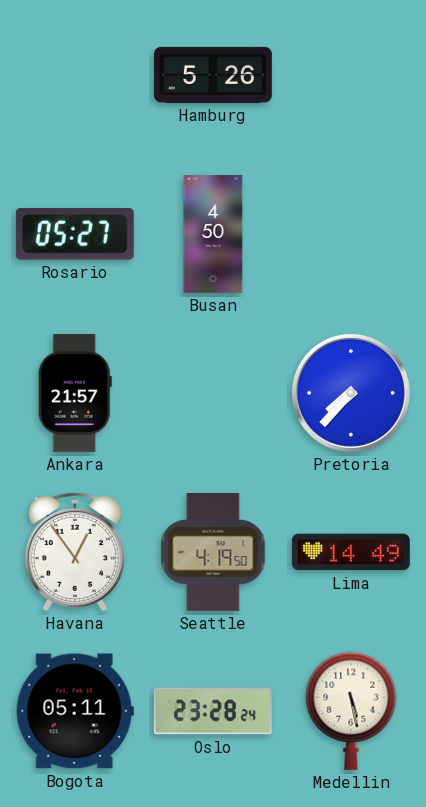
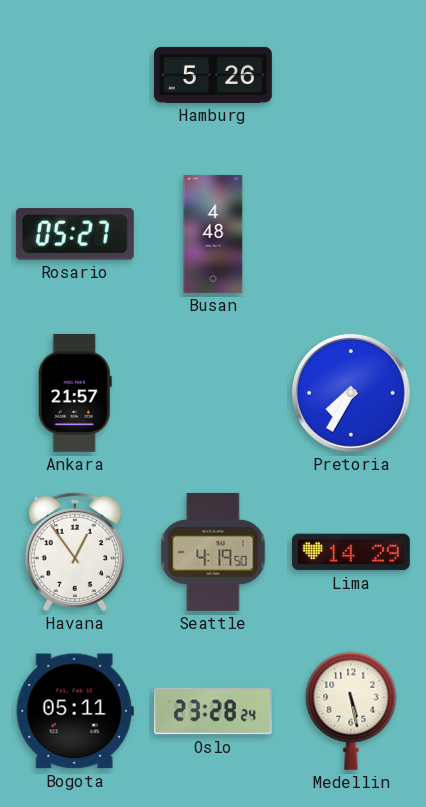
Busan: 4:50 -> 4:48
Pretoria: 7:37 -> 7:35
Lima: 14:49 -> 14:29
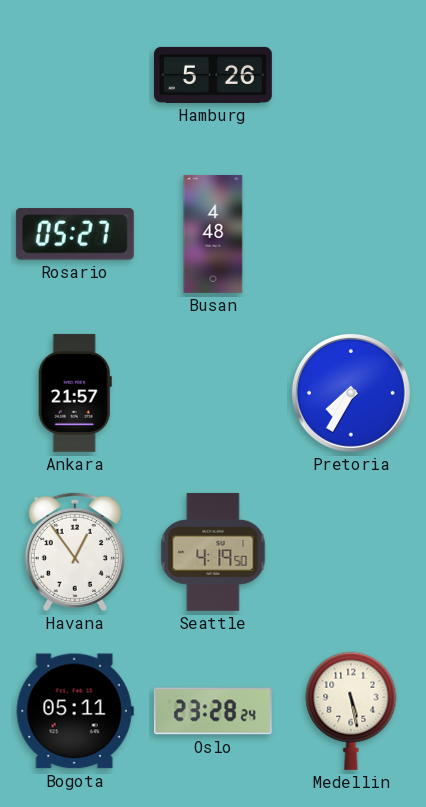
Lima: 14:29 -> none
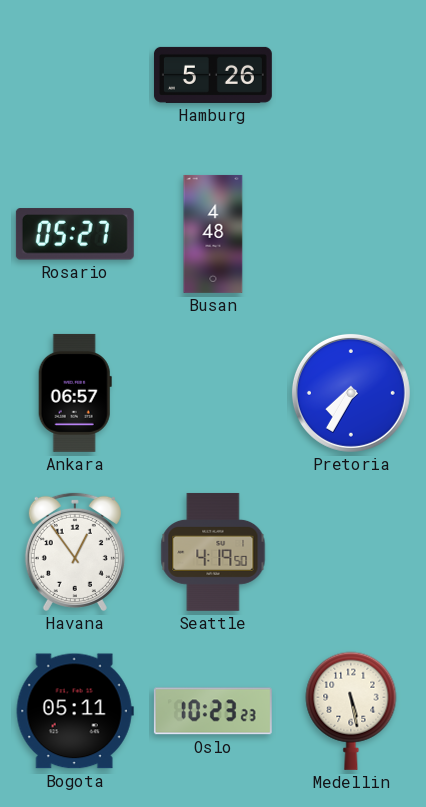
Ankara: 21:57 -> 06:57
Oslo: 23:28 -> 10:23
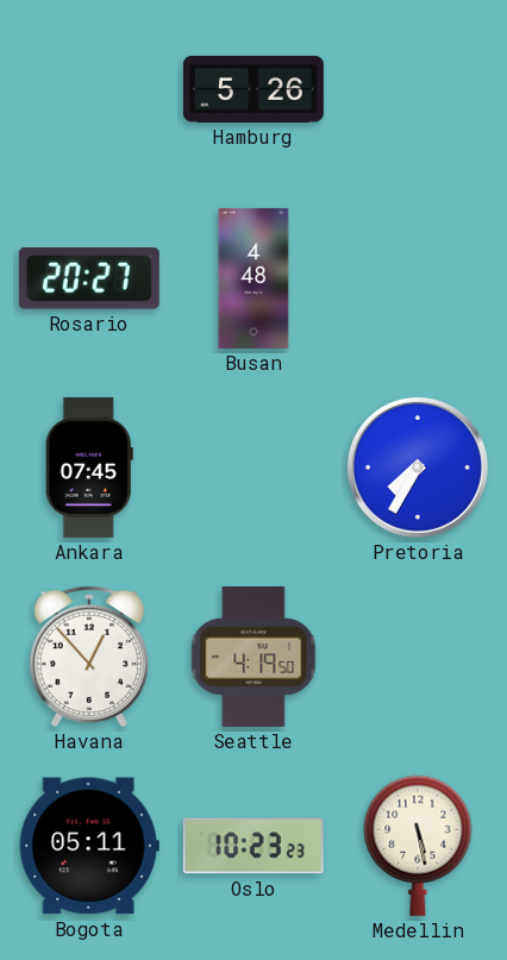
Rosario: 05:27 -> 20:27
Ankara: 06:57 -> 07:45
Havana: 12:54 -> 12:53
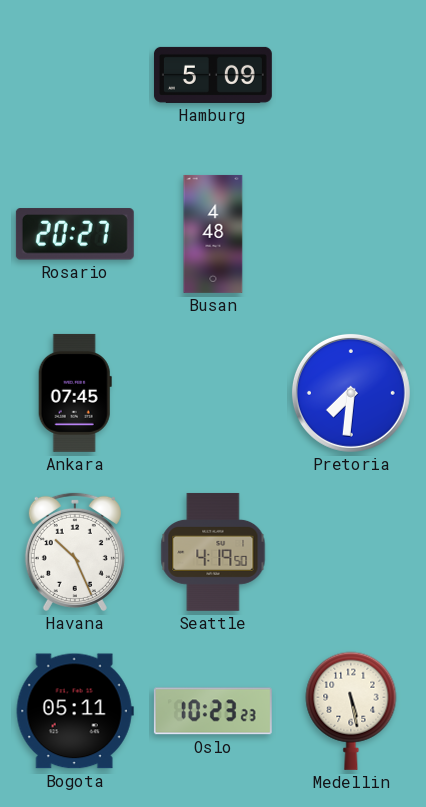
Hamburg: 5:26 -> 5:09
Pretoria: 7:35 -> 7:31
Havana: 12:53 -> 10:26
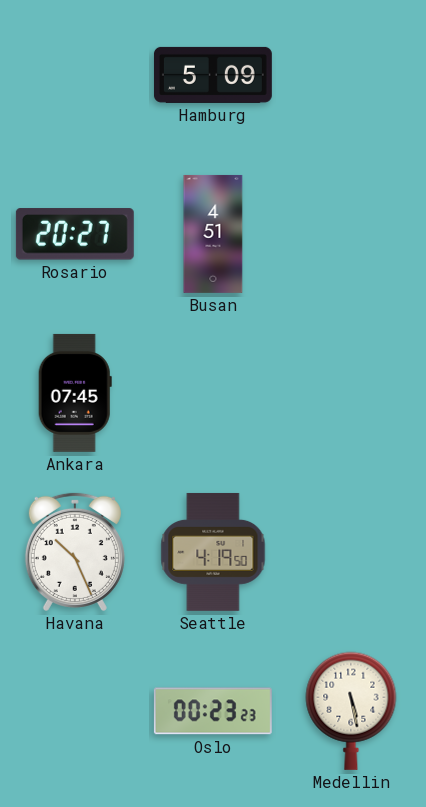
Busan: 4:48 -> 4:51
Pretoria: 7:31 -> none
Bogota: 05:11 -> none
Oslo: 10:23 -> 00:23
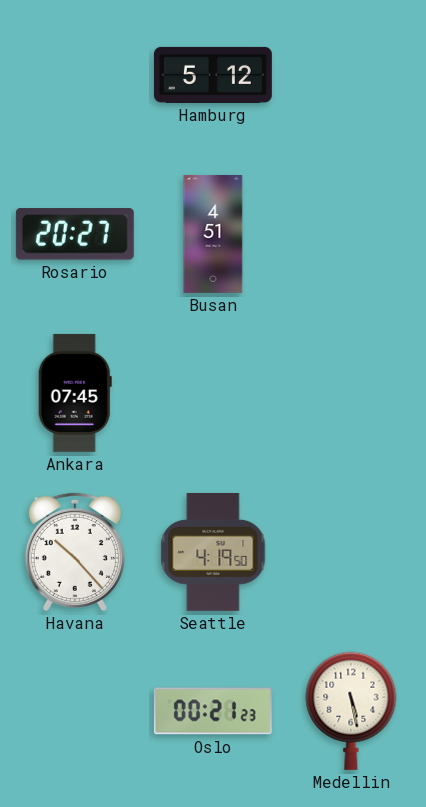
Hamburg: 5:09 -> 5:12
Havana: 10:26 -> 10:23
Oslo: 00:23 -> 00:21
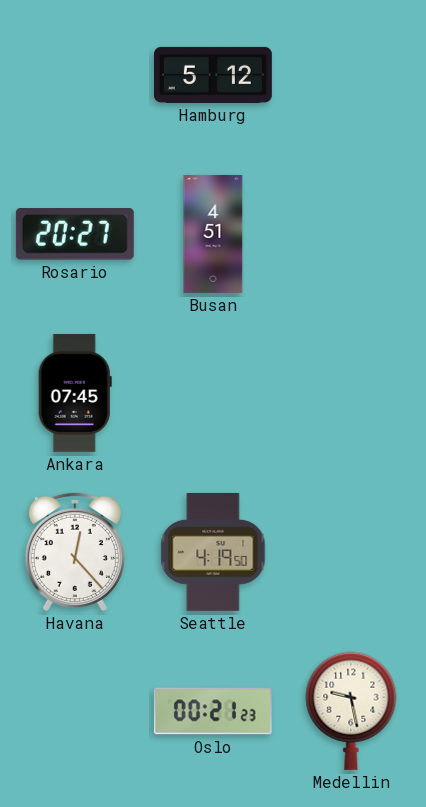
Havana: 10:23 -> 12:23
Medellin: 5:28 -> 9:28
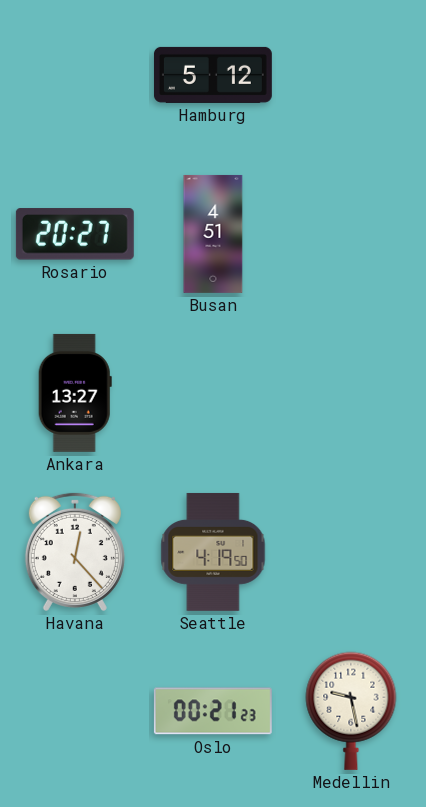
Ankara: 07:45 -> 13:27
